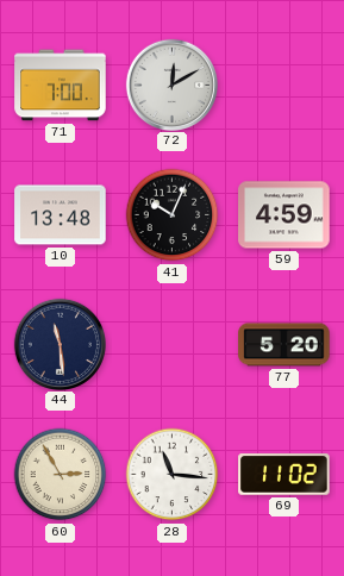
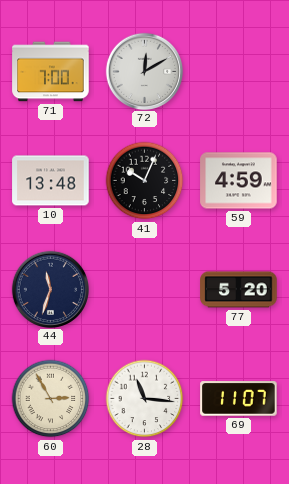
44: 11:29 -> 11:33
69: 11:02 -> 11:07
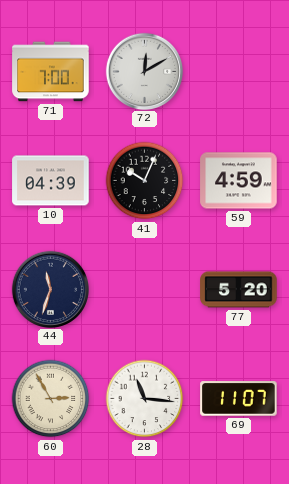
10: 13:48 -> 04:39
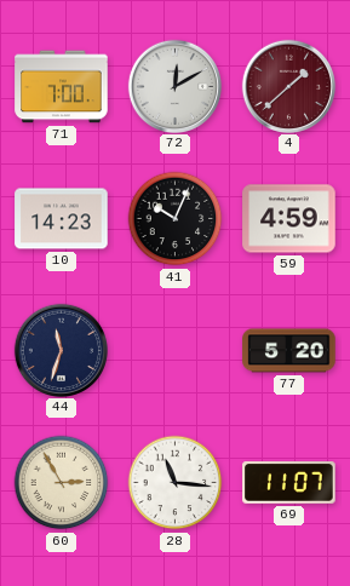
4: none -> 1:38
10: 04:39 -> 14:23
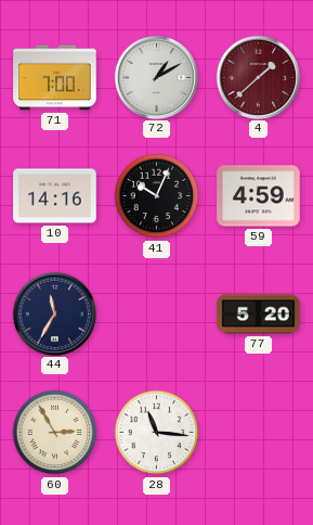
72: 12:10 -> 1:10
10: 14:23 -> 14:16
44: 11:33 -> 11:35
69: 11:07 -> none
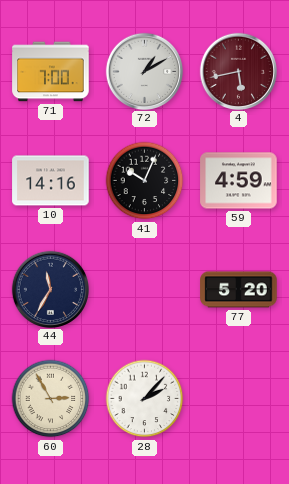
4: 1:38 -> 5:43
28: 11:16 -> 2:07
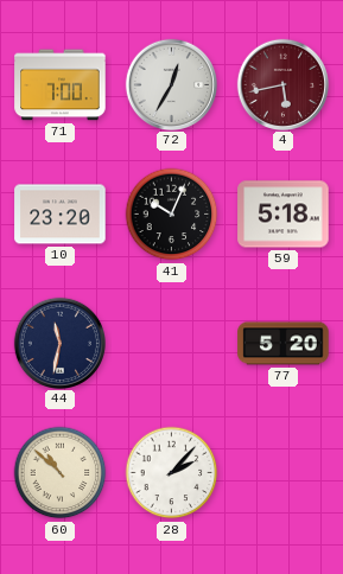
72: 1:10 -> 12:35
10: 14:16 -> 23:20
59: 4:59 -> 5:18
44: 11:35 -> 11:32
60: 2:55 -> 10:52
